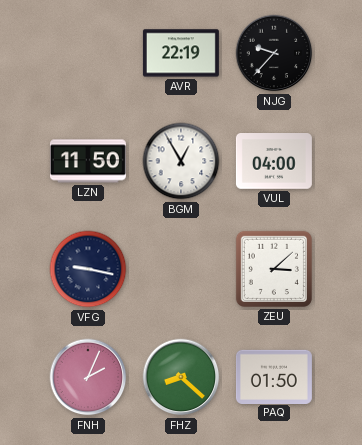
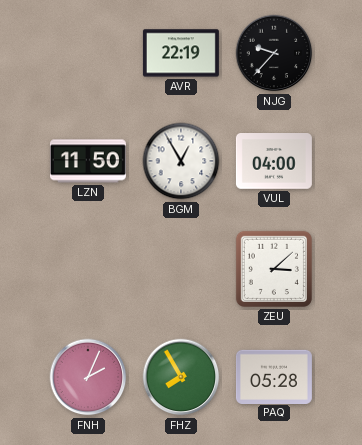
VFG: 9:17 -> none
FHZ: 8:22 -> 7:55
PAQ: 01:50 -> 05:28
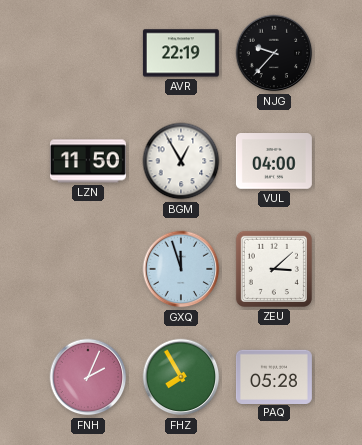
GXQ: none -> 11:57
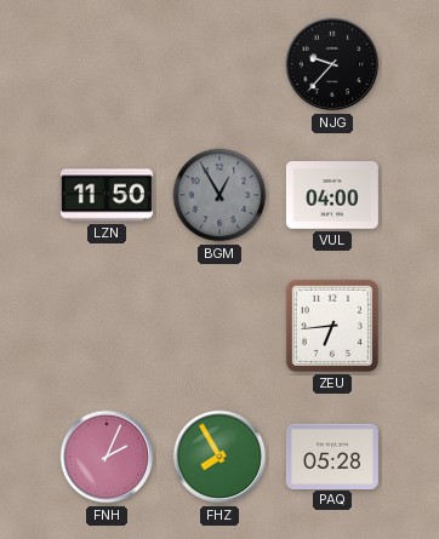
AVR: 22:19 -> none
BGM dial: white -> grey
GXQ: 11:57 -> none
ZEU: 3:08 -> 6:44
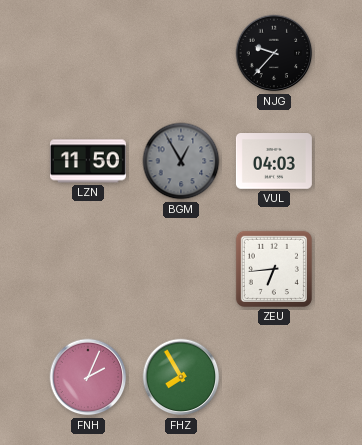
VUL: 04:00 -> 04:03
PAQ: 05:28 -> none
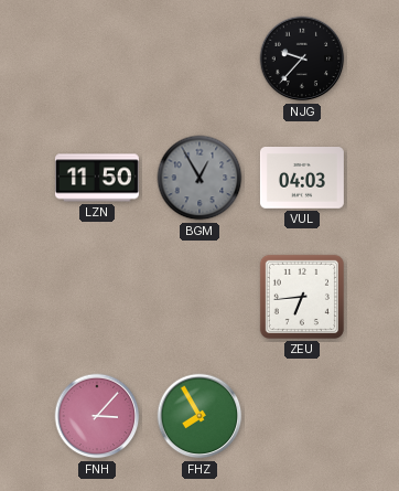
FNH: 2:04 -> 3:07
